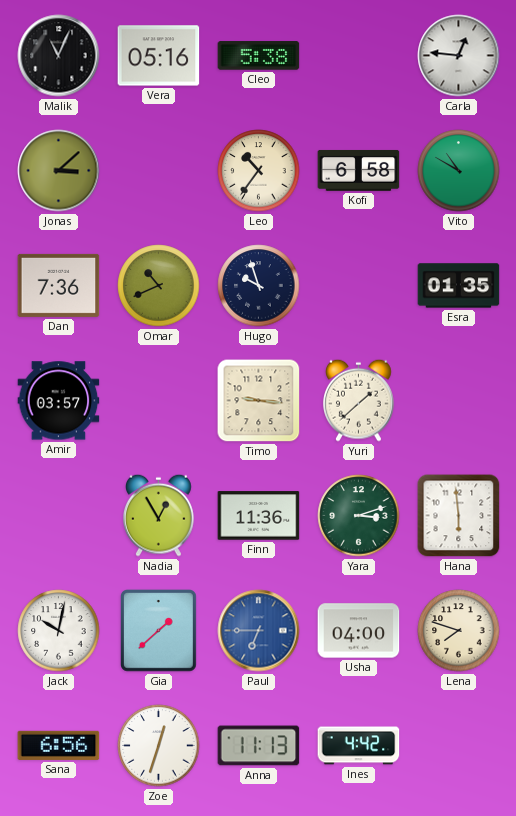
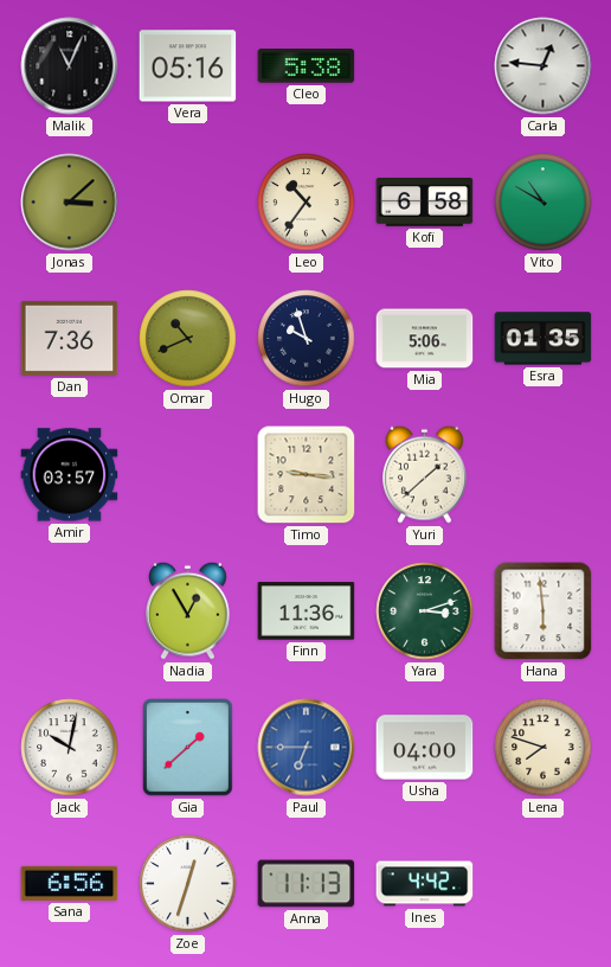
Mia: none -> 5:06
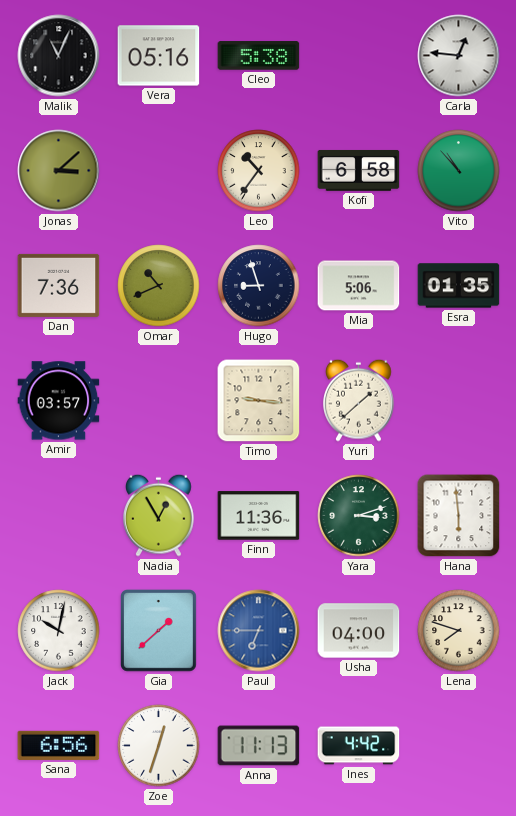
Vito: 10:50 -> 10:53
Hugo: 9:57 -> 8:57
